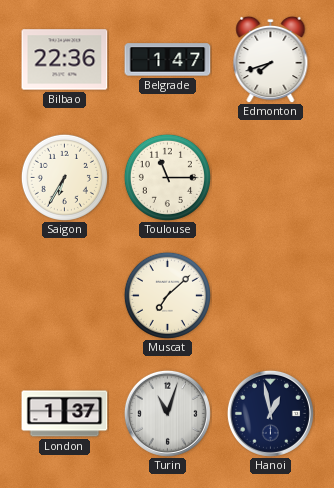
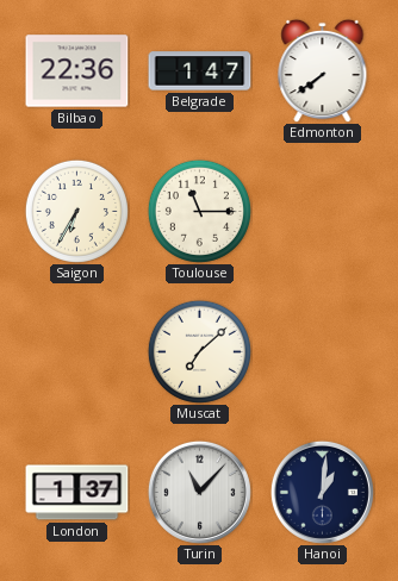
Edmonton: 7:42 -> 7:39
Turin: 11:03 -> 11:07
Hanoi: 12:58 -> 1:01
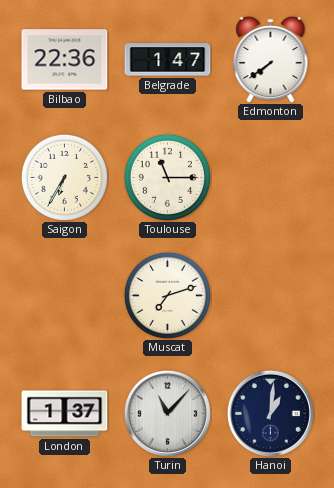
Muscat: 7:08 -> 7:12
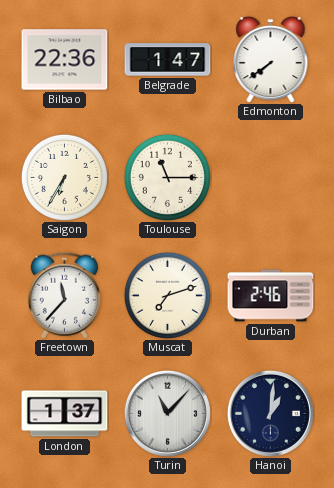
Freetown: none -> 11:37
Durban: none -> 2:46
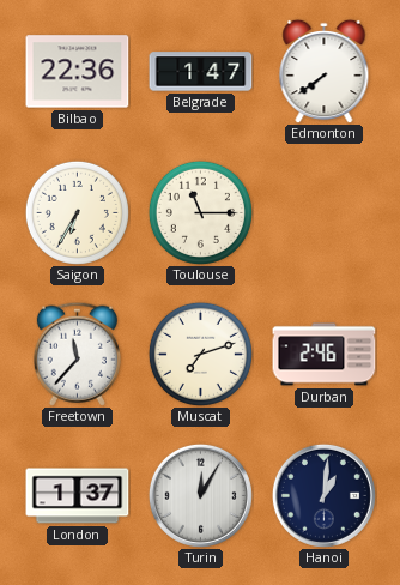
Turin: 11:07 -> 12:05
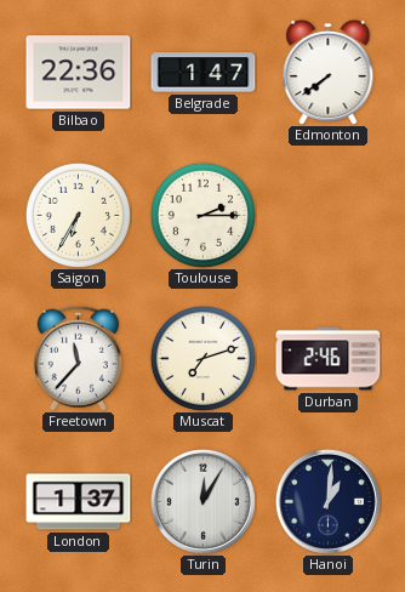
Toulouse: 11:15 -> 2:15
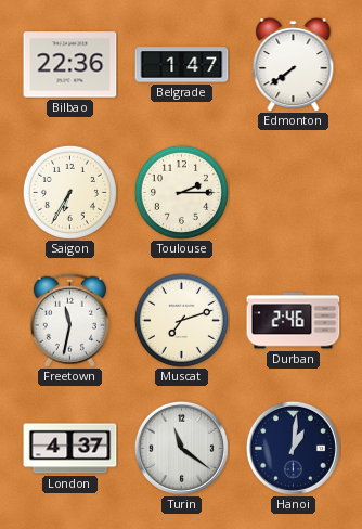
Freetown: 11:37 -> 11:32
London: 1:37 -> 4:37
Turin: 12:05 -> 11:21
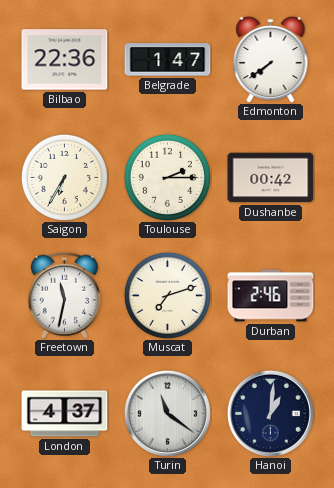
Dushanbe: none -> 00:42
